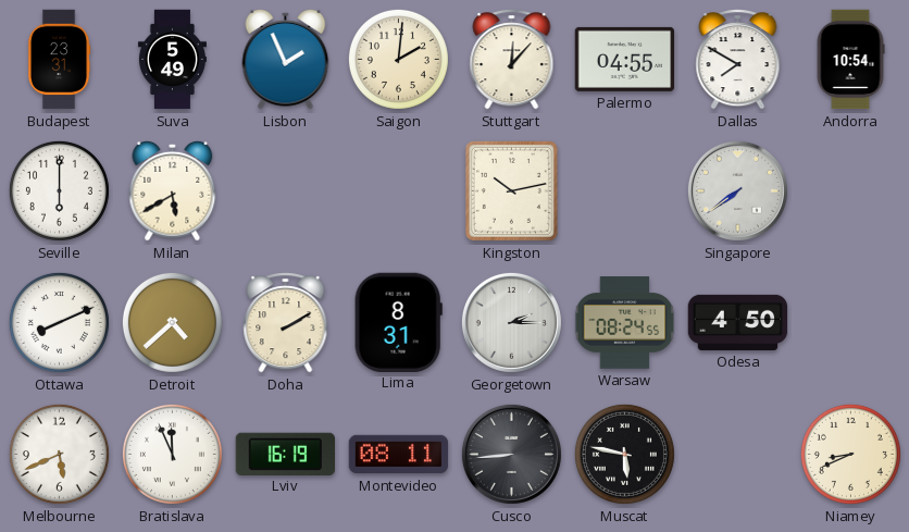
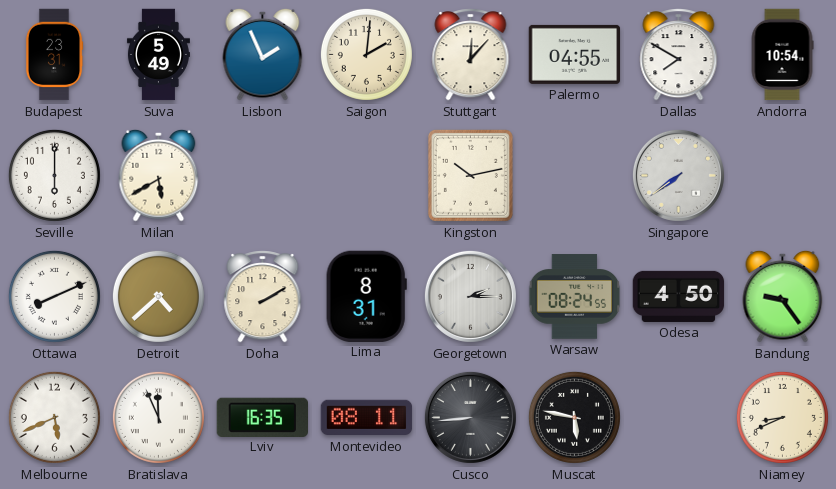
Bandung: none -> 9:24
Lviv: 16:19 -> 16:35
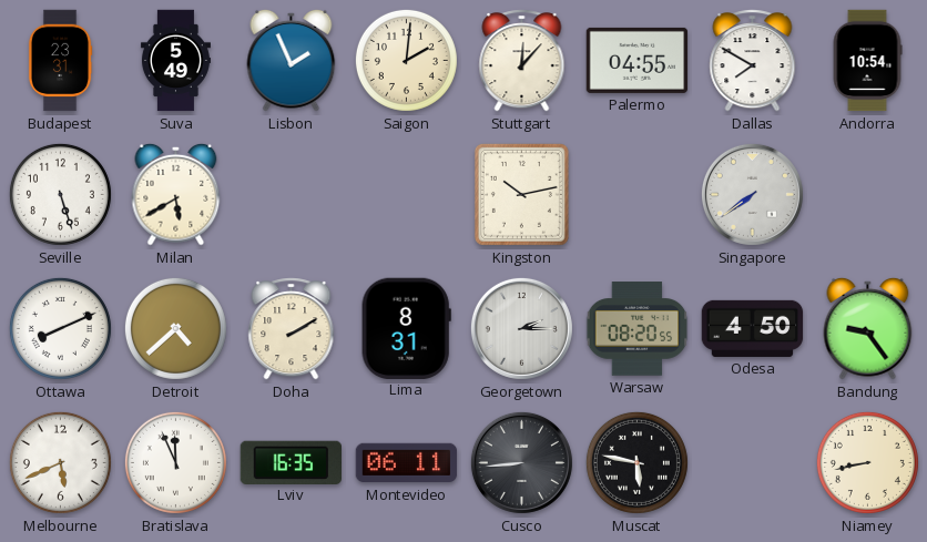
Seville: 6:00 -> 5:27
Warsaw: 08:24 -> 08:20
Montevideo: 08:11 -> 06:11
Niamey: 8:41 -> 8:43
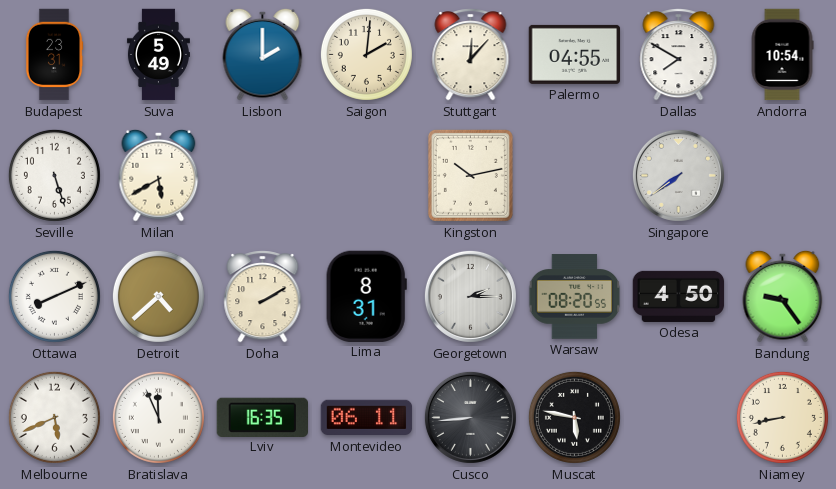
Lisbon: 1:56 -> 2:00
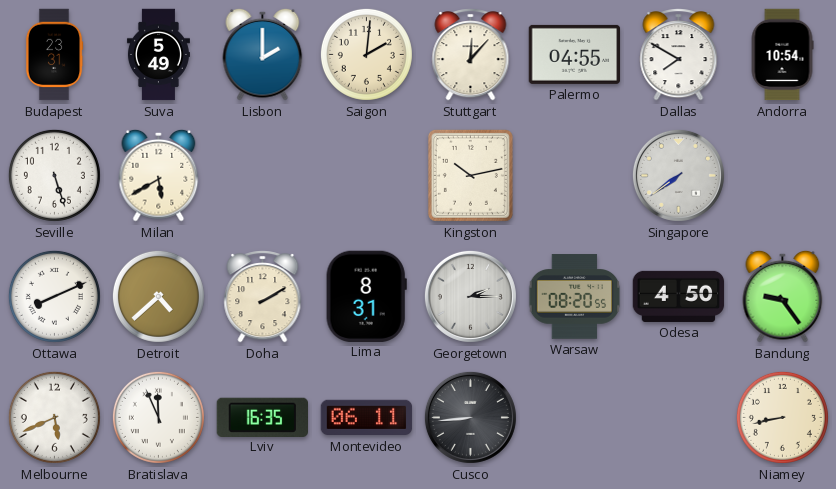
Muscat: 5:47 -> none
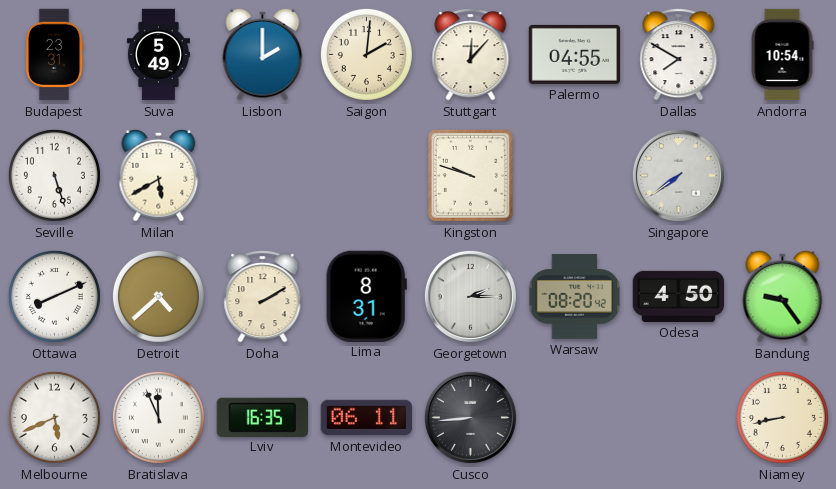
Kingston: 10:13 -> 9:48
Warsaw: 08:20:55 -> 08:20:42
